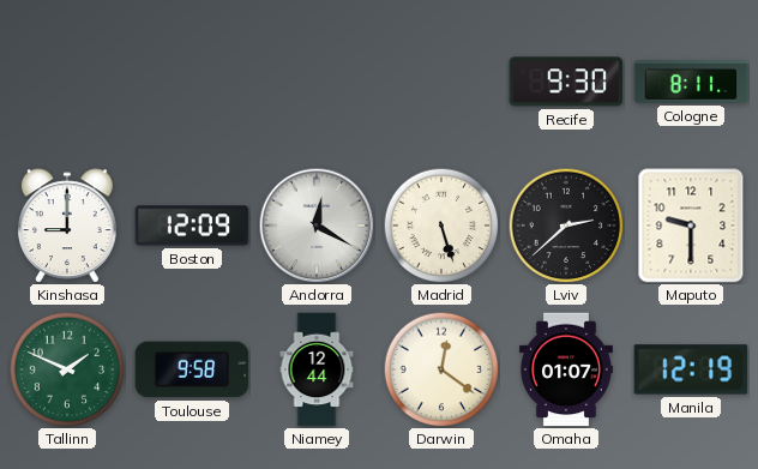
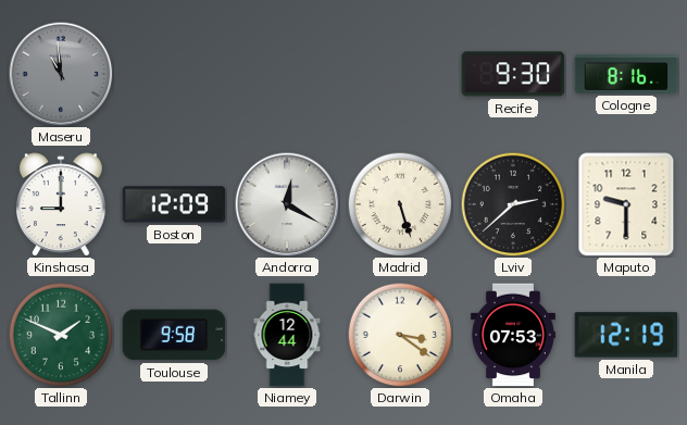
Maseru: none -> 10:59
Cologne: 8:11 -> 8:16
Darwin: 12:21 -> 3:21
Omaha: 01:07 -> 07:53
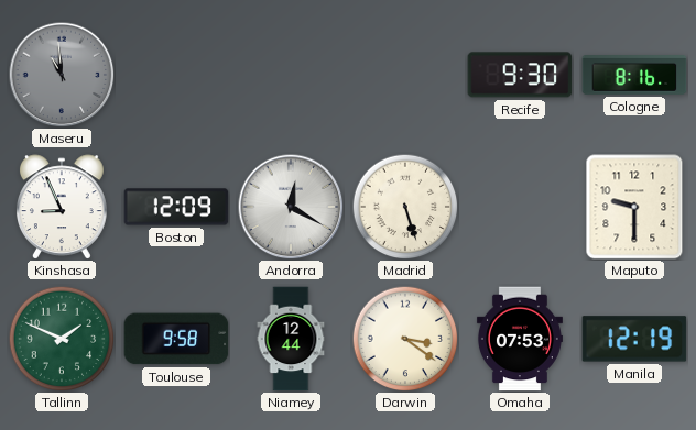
Kinshasa: 9:00 -> 8:56
Lviv: 2:38 -> none
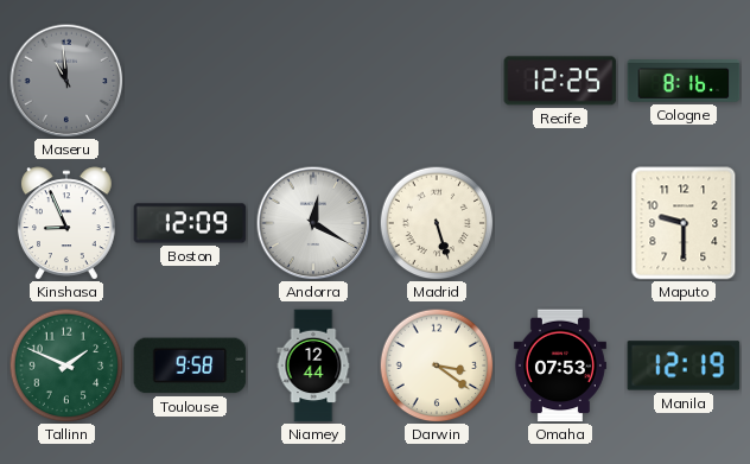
Recife: 9:30 -> 12:25
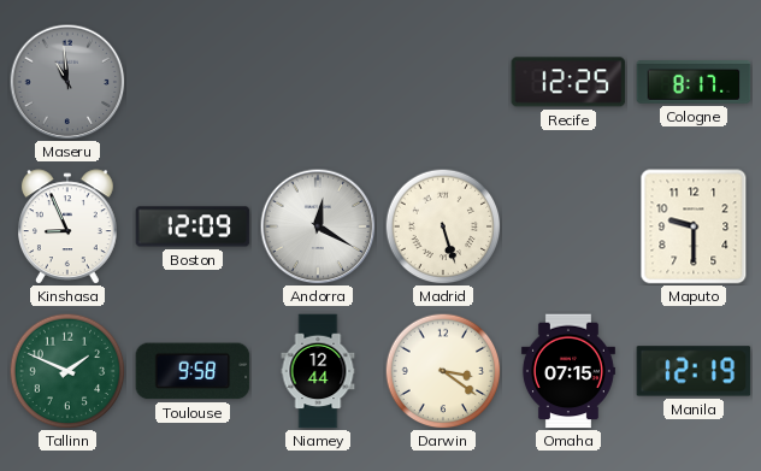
Cologne: 8:16 -> 8:17
Omaha: 07:53 -> 07:15
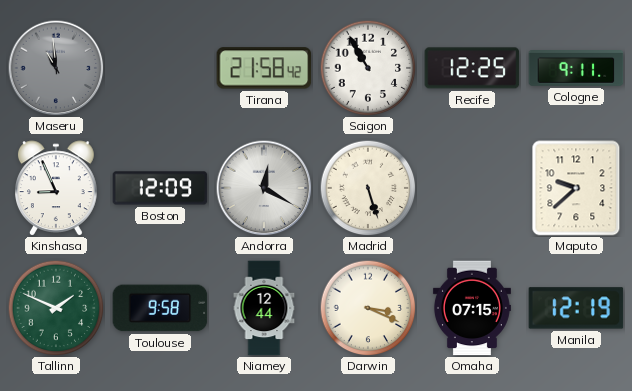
Tirana: none -> 21:58
Saigon: none -> 10:55
Cologne: 8:17 -> 9:11
Maputo: 9:30 -> 9:38
Darwin: 3:21 -> 3:19
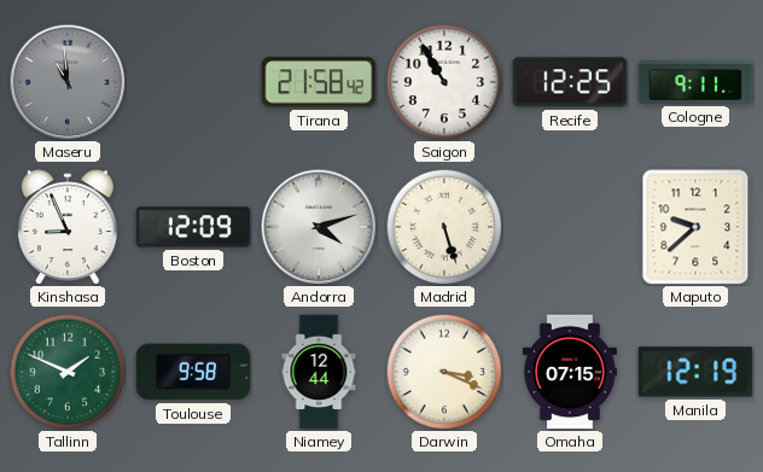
Andorra: 12:20 -> 4:12
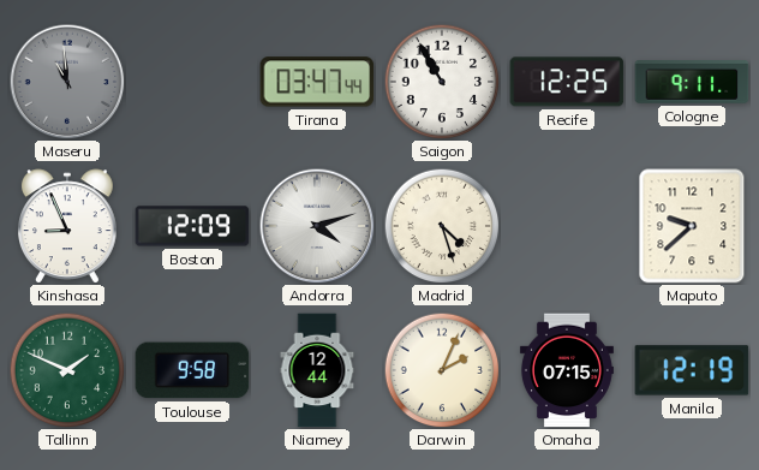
Tirana: 21:58 -> 03:47
Madrid: 5:27 -> 4:27
Darwin: 3:19 -> 2:04
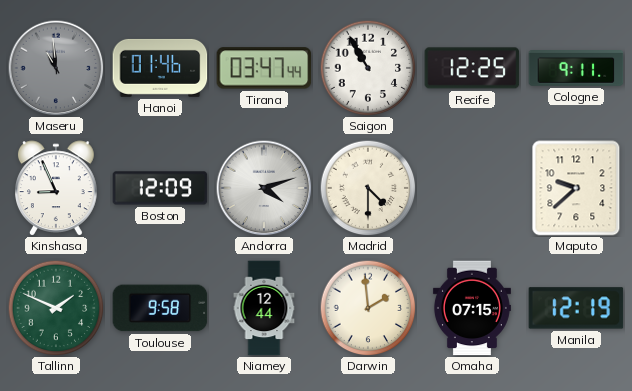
Hanoi: none -> 01:46
Madrid: 4:27 -> 4:30
Darwin: 2:04 -> 1:59
